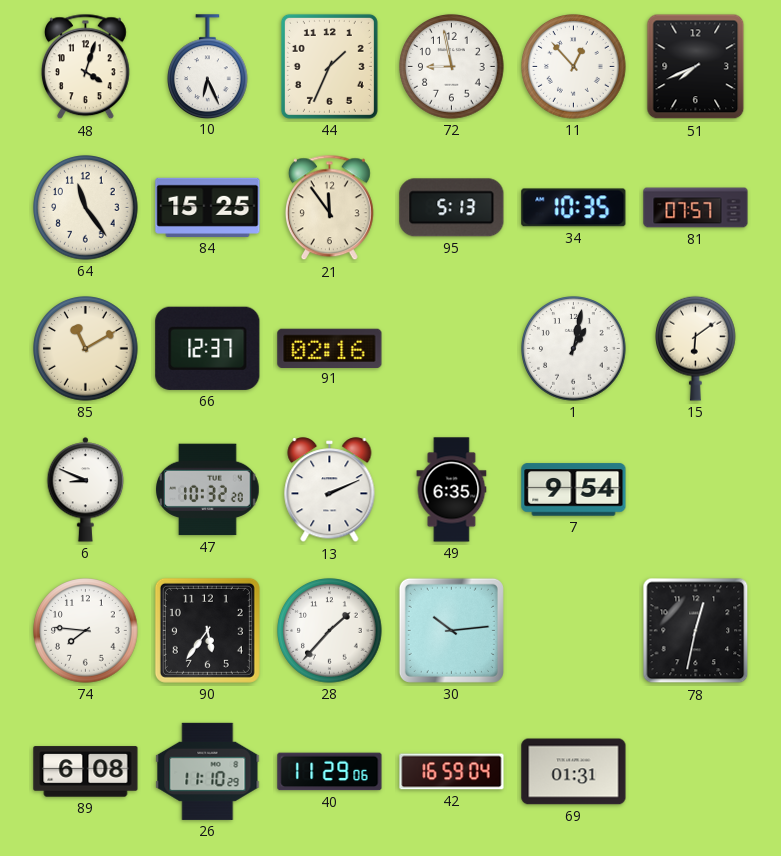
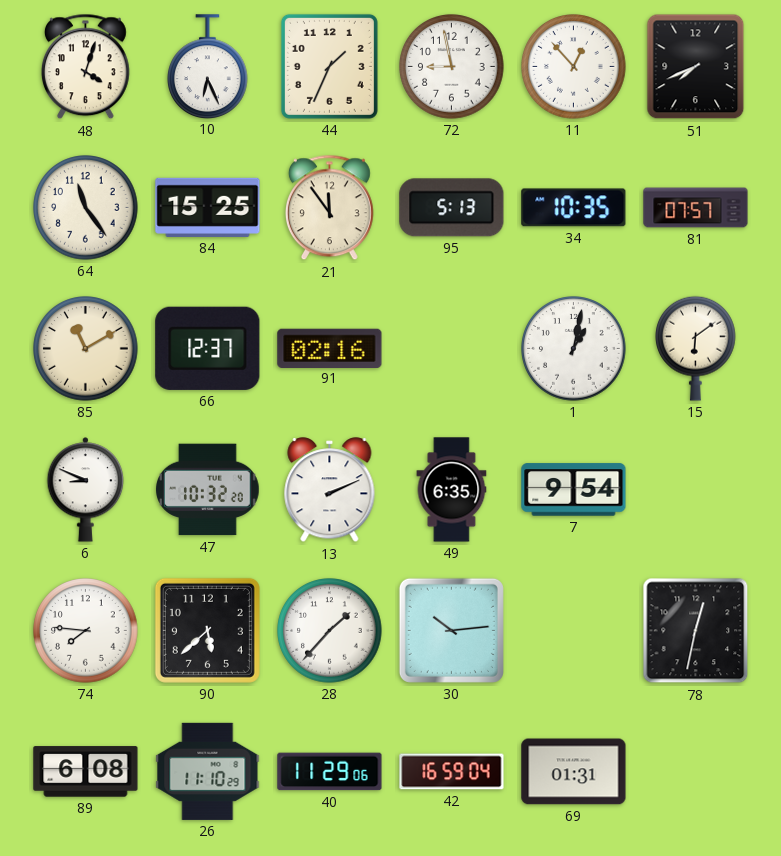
90: 5:36 -> 5:38
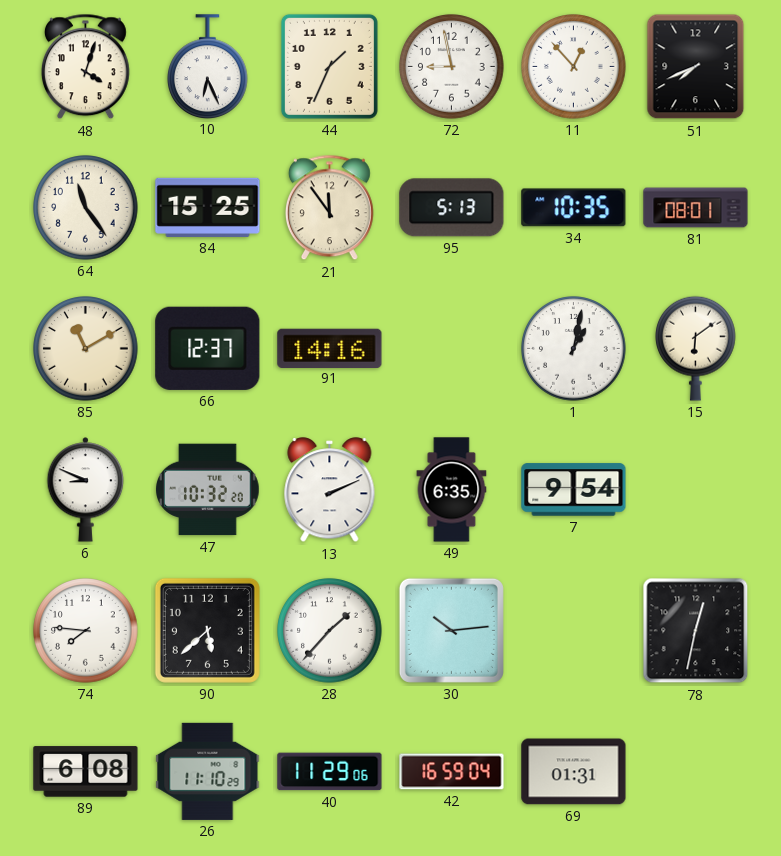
81: 07:57 -> 08:01
91: 02:16 -> 14:16
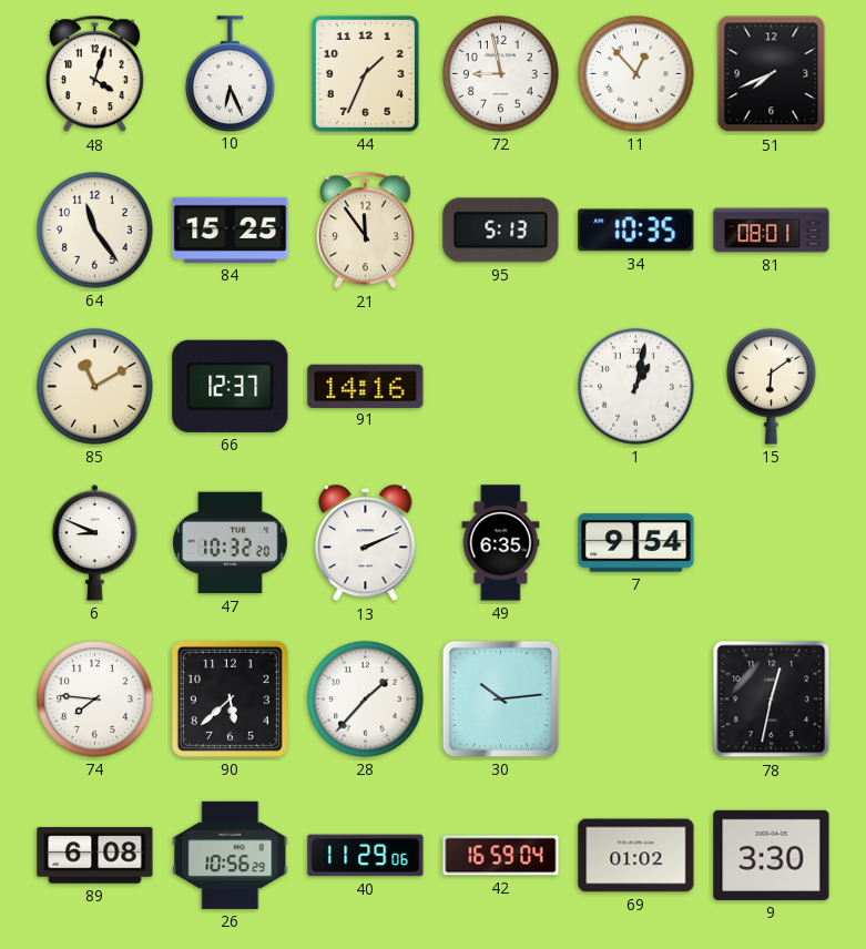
26: 11:10 -> 10:56
69: 01:31 -> 01:02
9: none -> 3:30
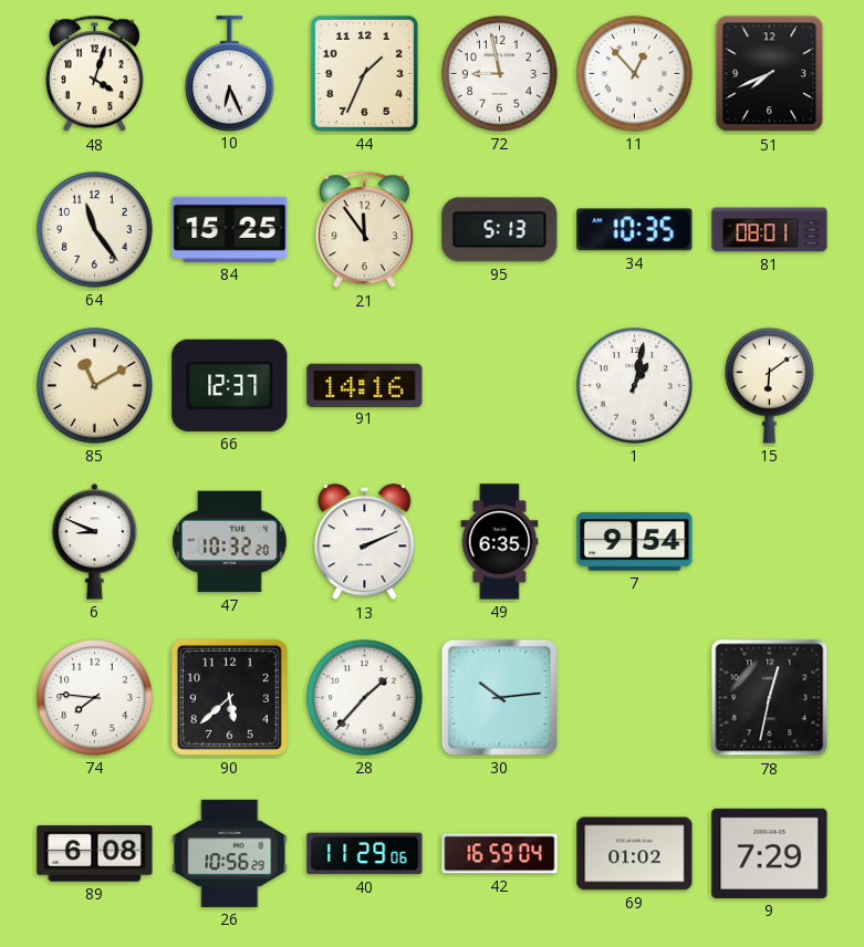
9: 3:30 -> 7:29
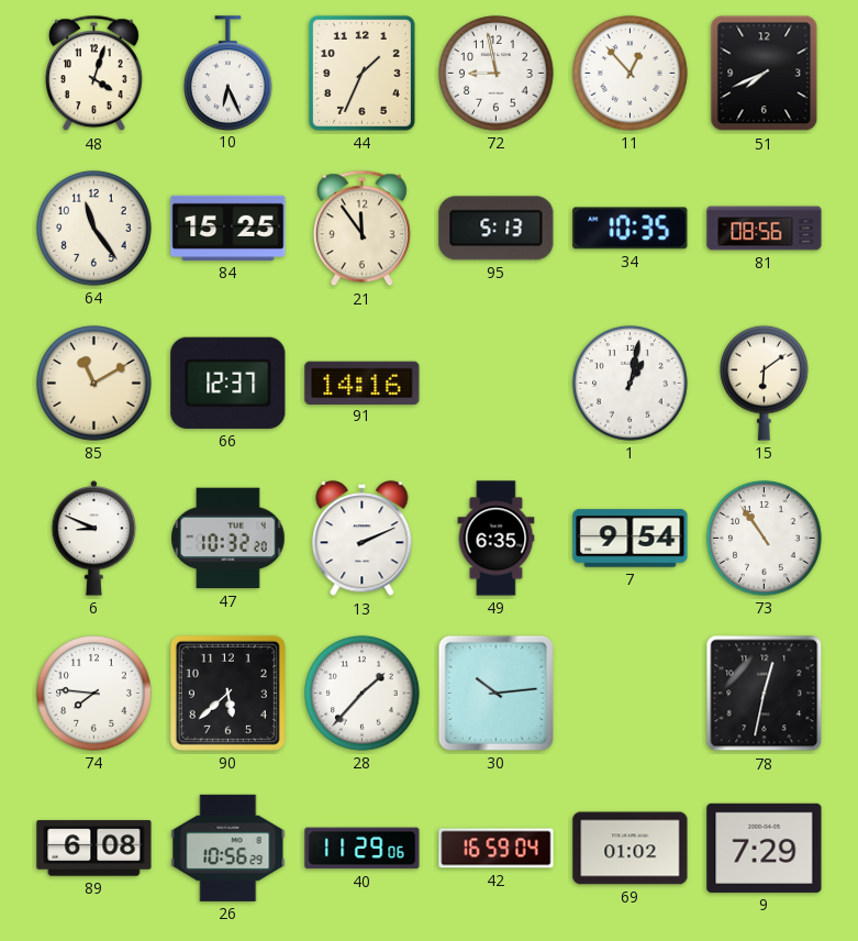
81: 08:01 -> 08:56
73: none -> 10:54
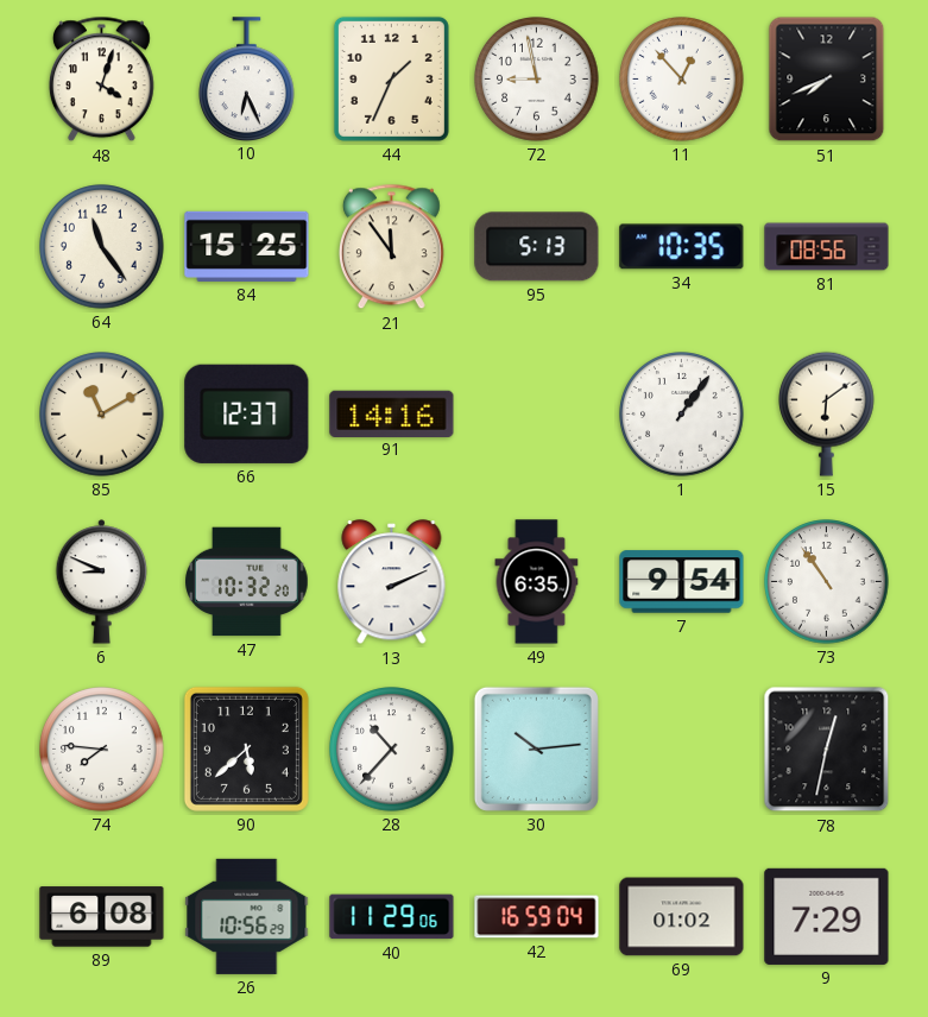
1: 1:02 -> 1:06
28: 1:37 -> 10:37
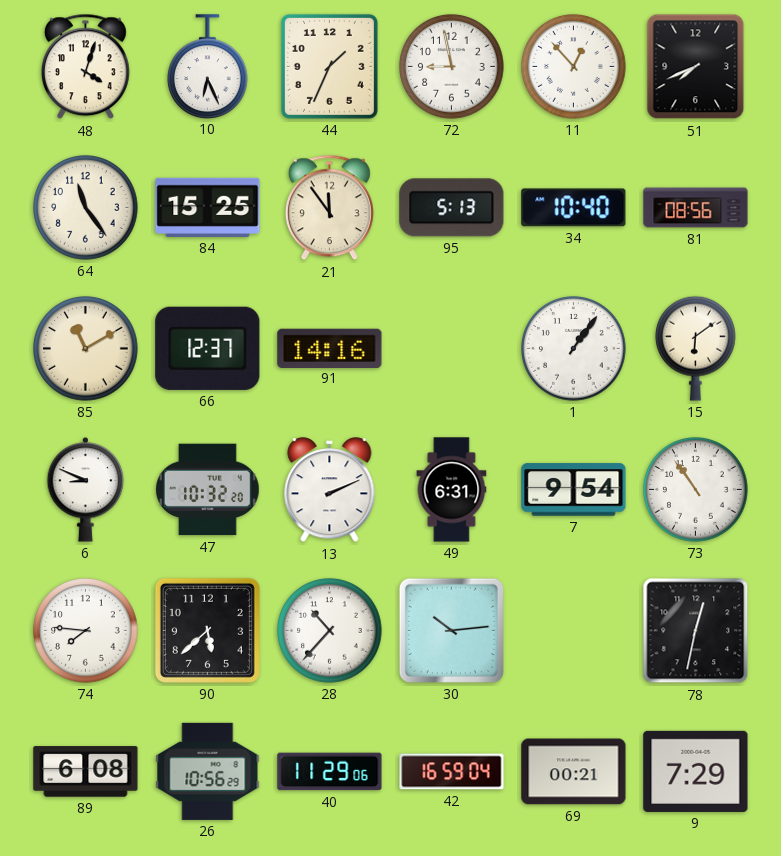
34: 10:35 -> 10:40
49: 6:35 -> 6:31
69: 01:02 -> 00:21
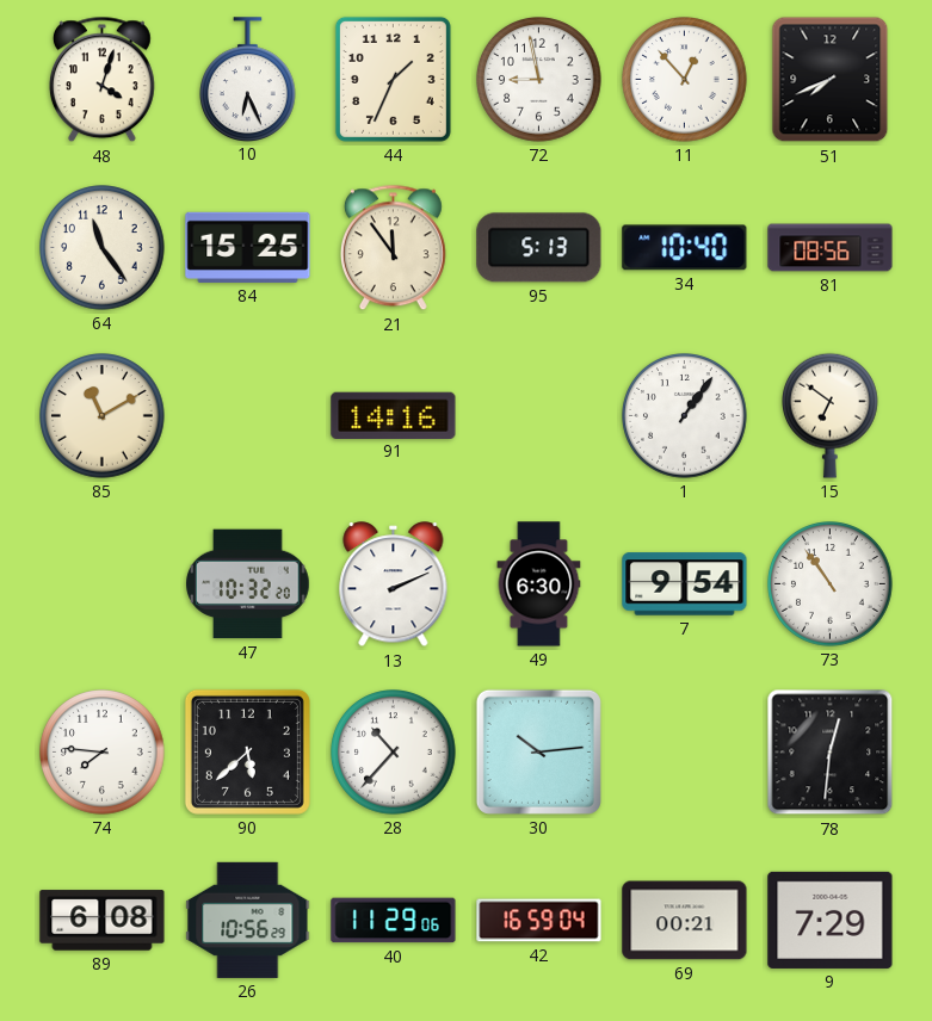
66: 12:37 -> none
15: 6:09 -> 6:51
6: 8:49 -> none
49: 6:31 -> 6:30
78: 12:32 -> 12:31
